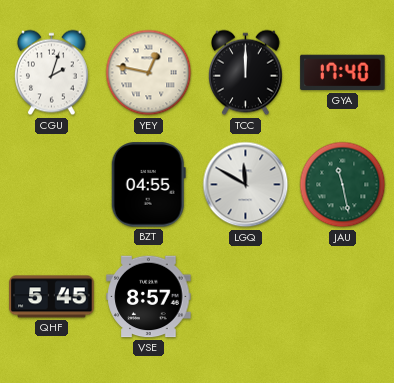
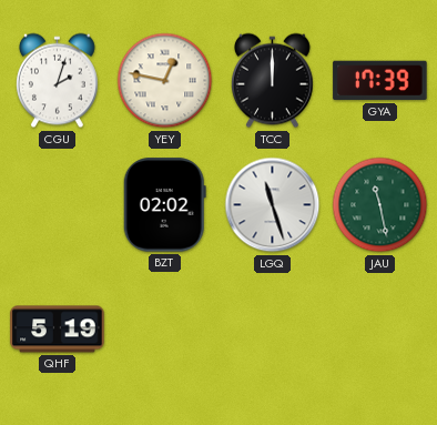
GYA: 17:40 -> 17:39
BZT: 04:55 -> 02:02
LGQ: 11:50 -> 11:27
QHF: 5:45 -> 5:19
VSE: 8:57 -> none
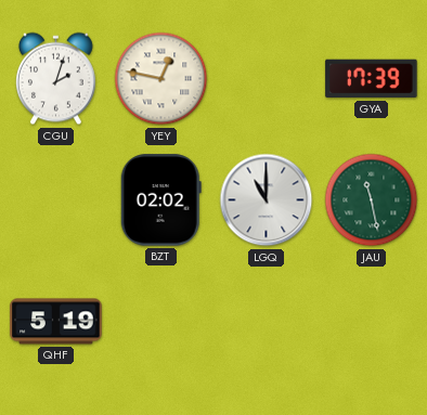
TCC: 12:00 -> none
LGQ: 11:27 -> 11:00
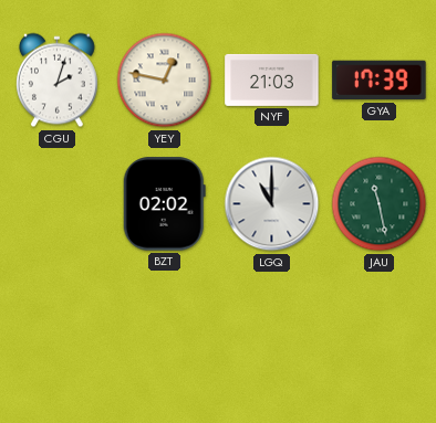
NYF: none -> 21:03
QHF: 5:19 -> none
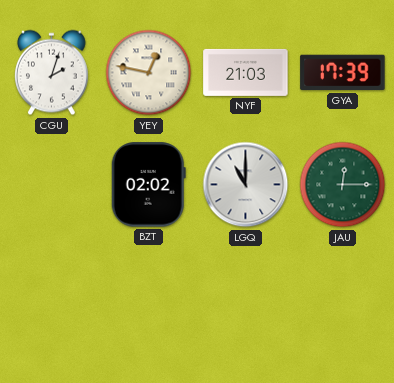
JAU: 11:28 -> 12:15
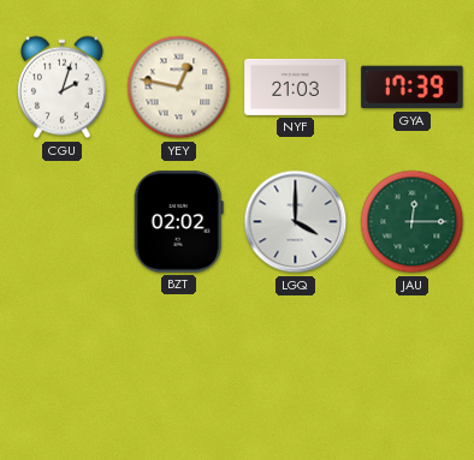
LGQ: 11:00 -> 4:00
